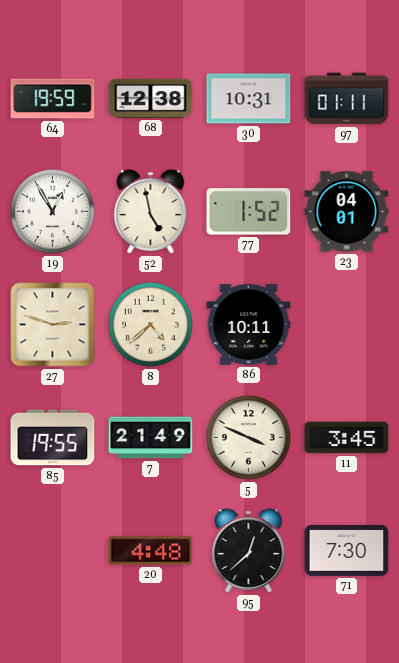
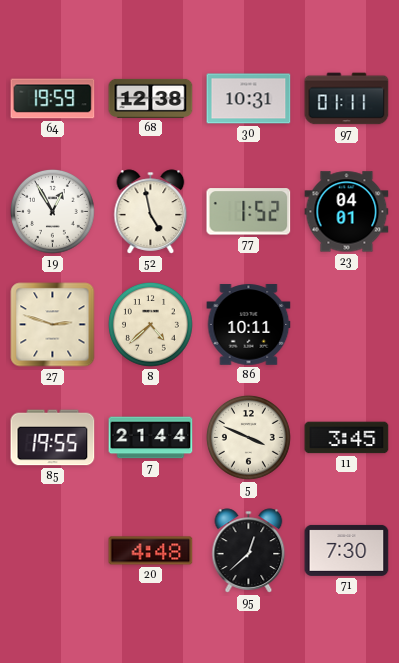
7: 21:49 -> 21:44
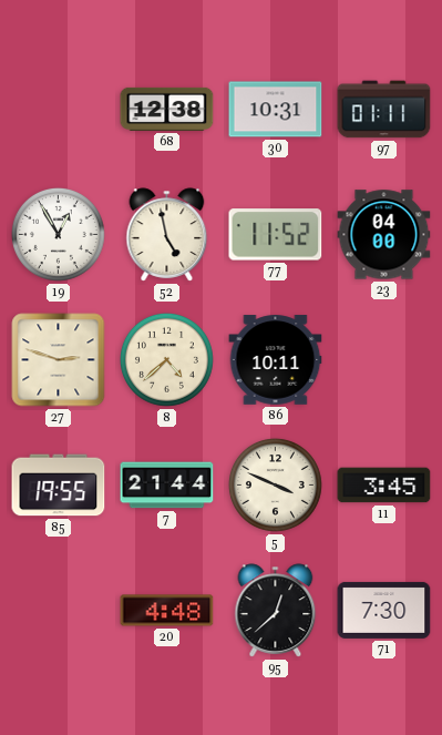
64: 19:59 -> none
77: 1:52 -> 11:52
23: 04:01 -> 04:00
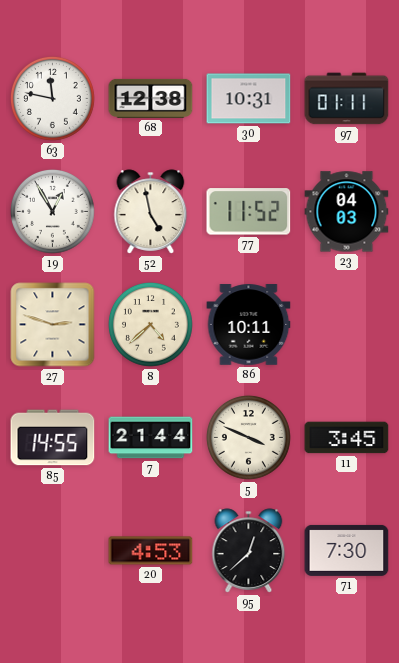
63: none -> 11:47
23: 04:00 -> 04:03
85: 19:55 -> 14:55
20: 4:48 -> 4:53
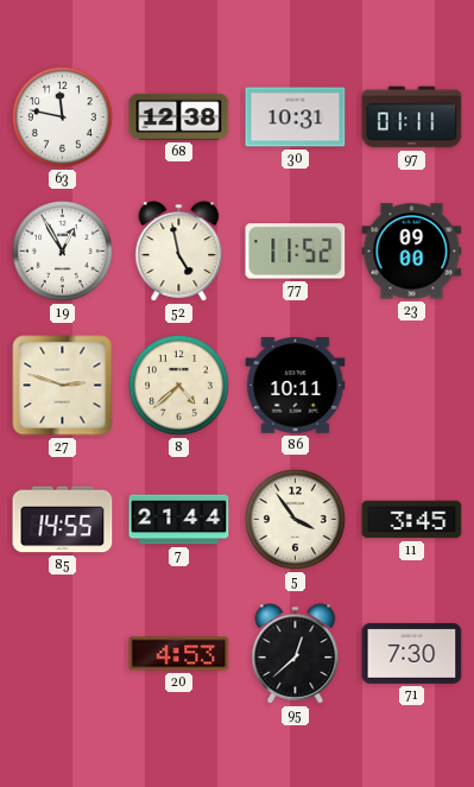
23: 04:03 -> 09:00
5: 3:49 -> 3:54
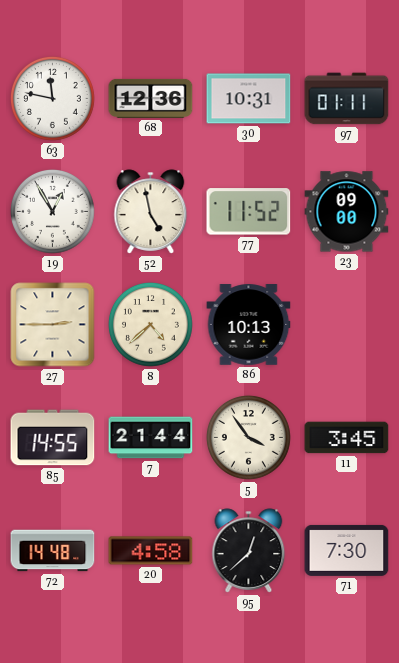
68: 12:38 -> 12:36
27: 2:48 -> 2:45
86: 10:11 -> 10:13
72: none -> 14:48
20: 4:53 -> 4:58
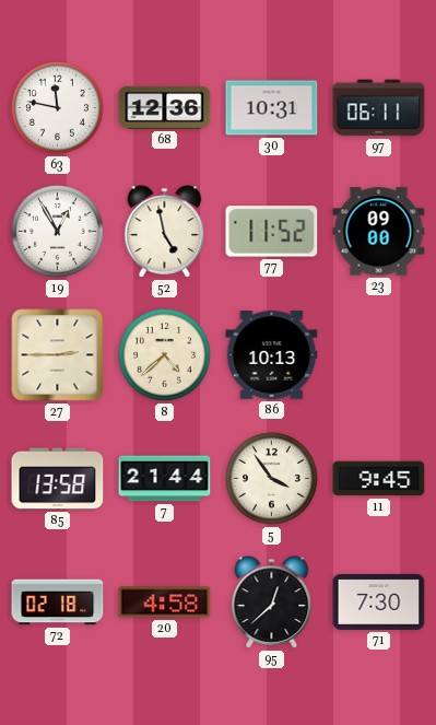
97: 01:11 -> 06:11
85: 14:55 -> 13:58
11: 3:45 -> 9:45
72: 14:48 -> 02:18
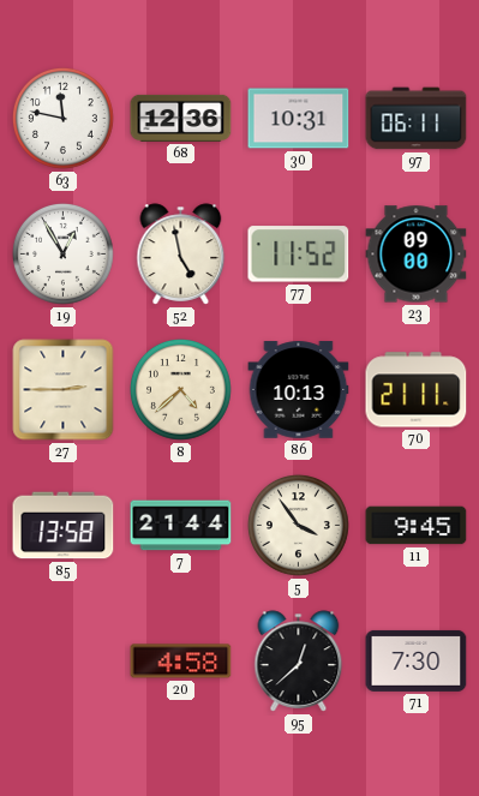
70: none -> 21:11
72: 02:18 -> none
